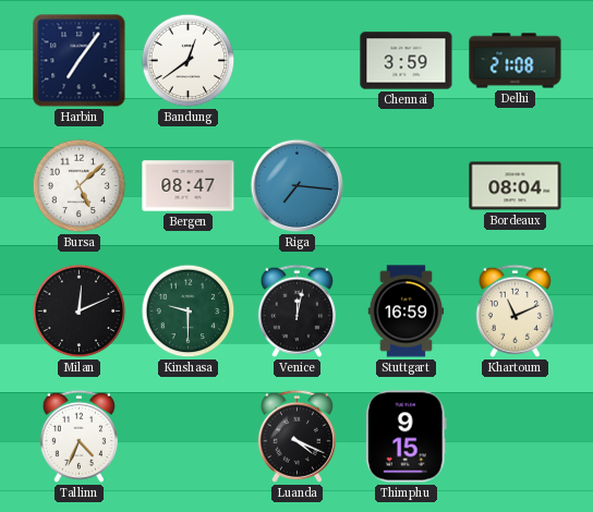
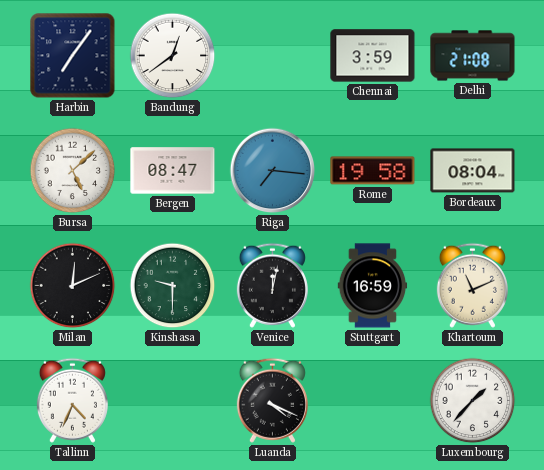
Rome: none -> 19:58
Thimphu: 9:15 -> none
Luxembourg: none -> 1:37
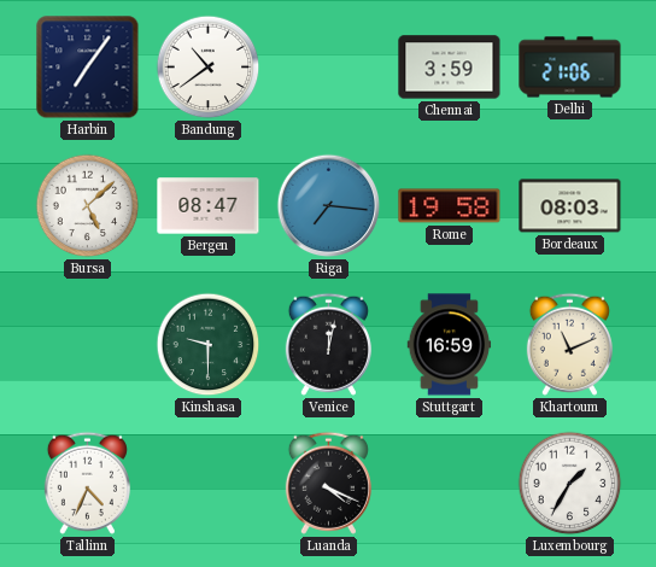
Bandung: 12:39 -> 10:39
Delhi: 21:08 -> 21:06
Bordeaux: 08:04 -> 08:03
Milan: 12:11 -> none
Luxembourg: 1:37 -> 1:35
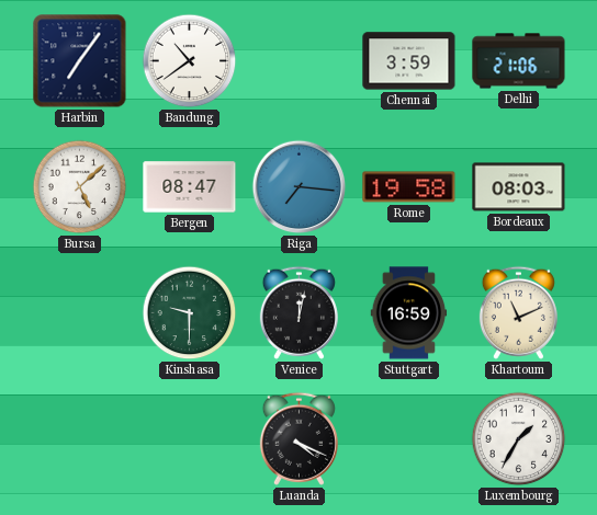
Tallinn: 4:34 -> none
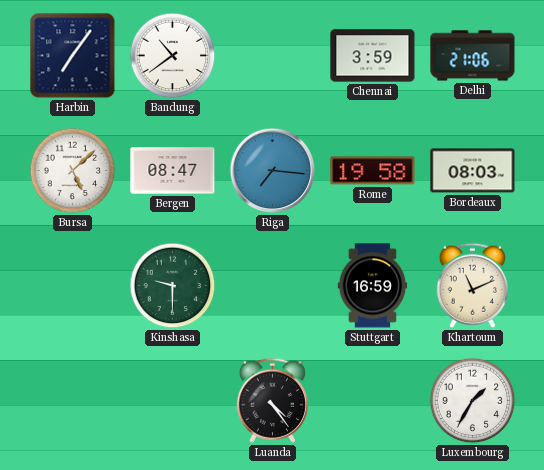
Venice: 12:02 -> none
Luanda: 4:19 -> 4:24
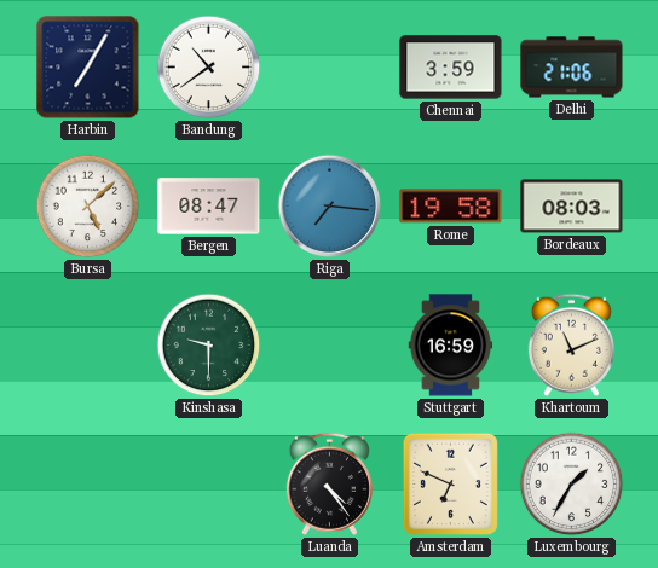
Harbin: 7:06 -> 7:05
Amsterdam: none -> 6:49
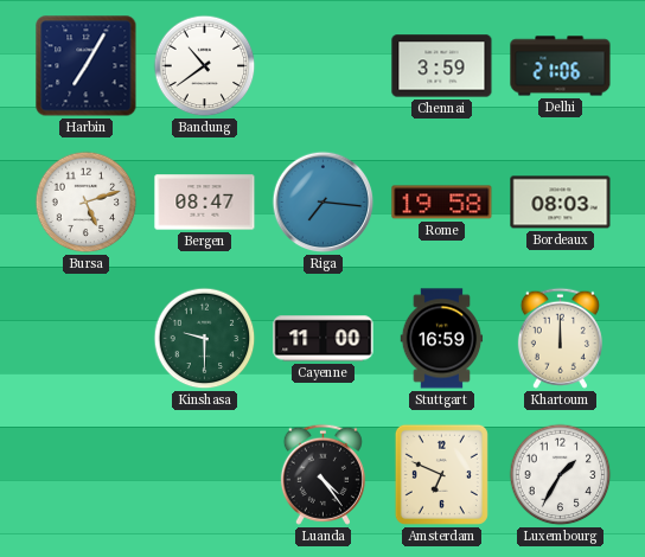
Bursa: 5:08 -> 5:12
Cayenne: none -> 11:00
Khartoum: 11:11 -> 12:00
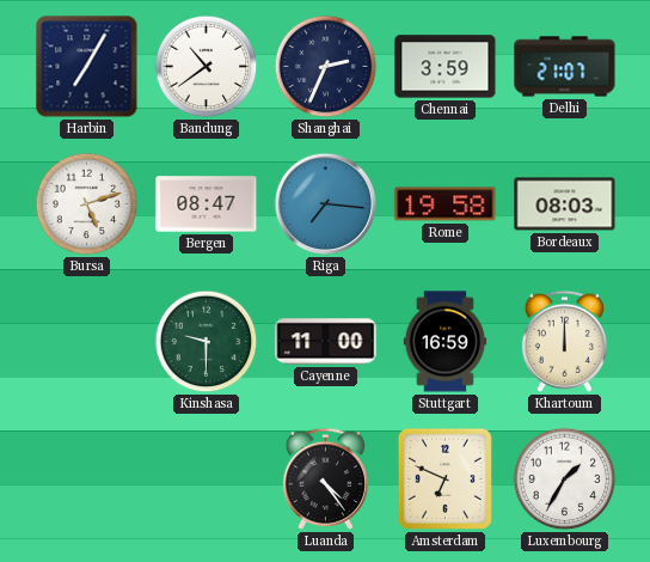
Shanghai: none -> 2:34
Delhi: 21:06 -> 21:07
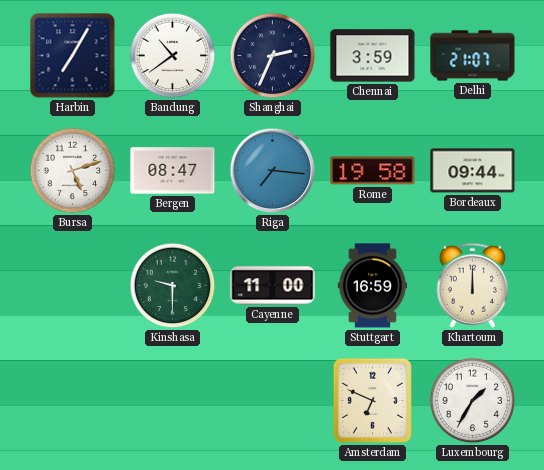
Bordeaux: 08:03 -> 09:44
Luanda: 4:24 -> none
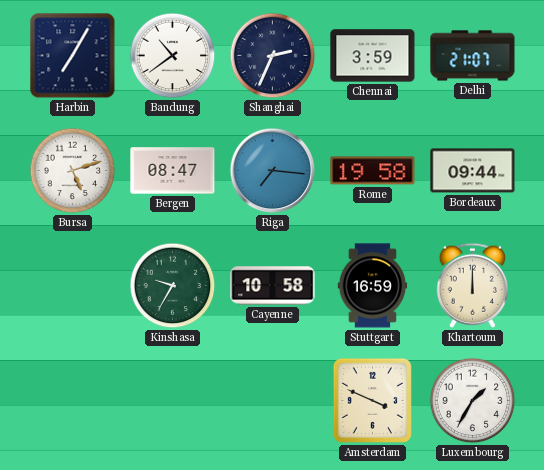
Kinshasa: 9:30 -> 9:35
Cayenne: 11:00 -> 10:58
Amsterdam: 6:49 -> 3:49
